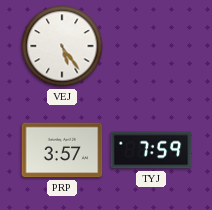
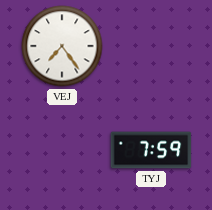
VEJ: 5:24 -> 7:24
PRP: 3:57 -> none
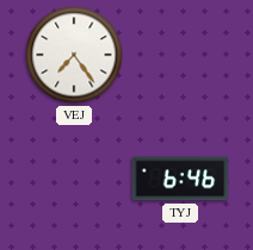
TYJ: 7:59 -> 6:46
